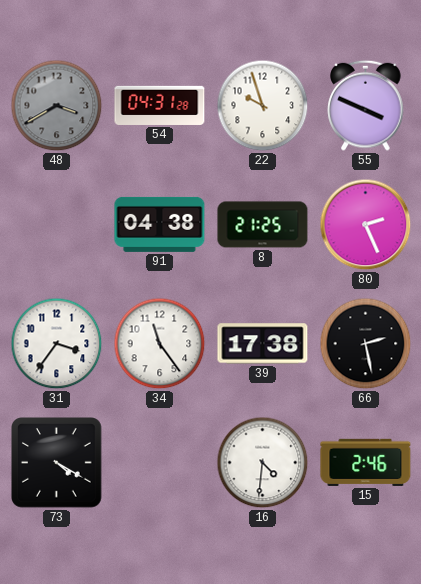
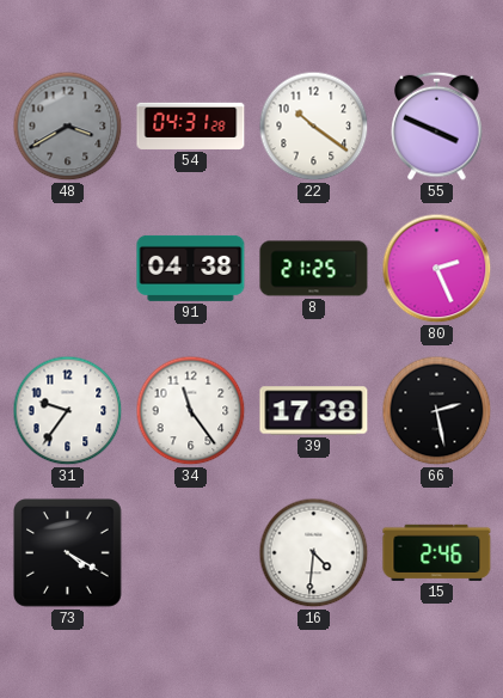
22: 9:57 -> 10:21
31: 3:36 -> 9:36
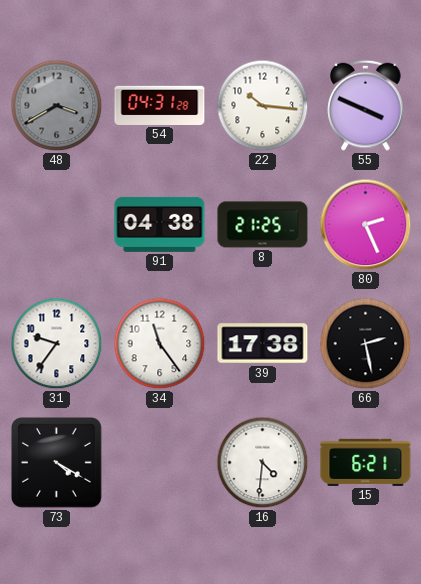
22: 10:21 -> 10:16
15: 2:46 -> 6:21
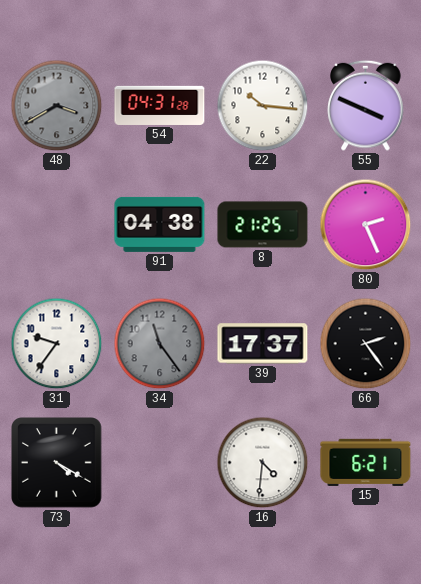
34 dial: white -> grey
39: 17:38 -> 17:37
66: 2:28 -> 2:24
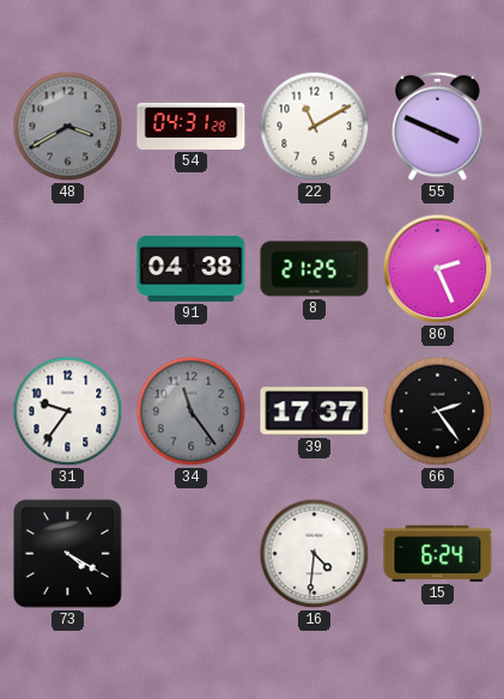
22: 10:16 -> 11:10
15: 6:21 -> 6:24
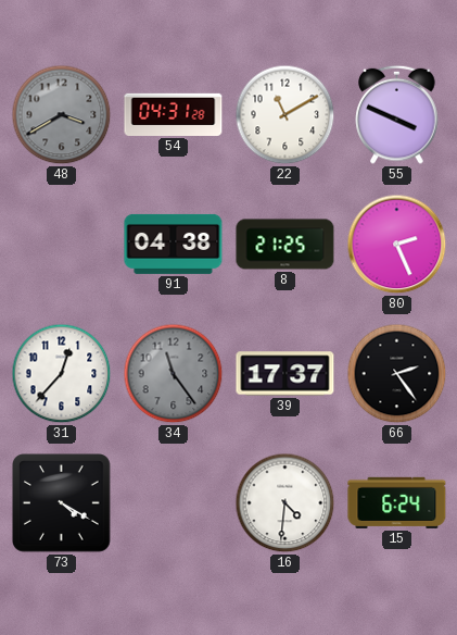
31: 9:36 -> 12:37
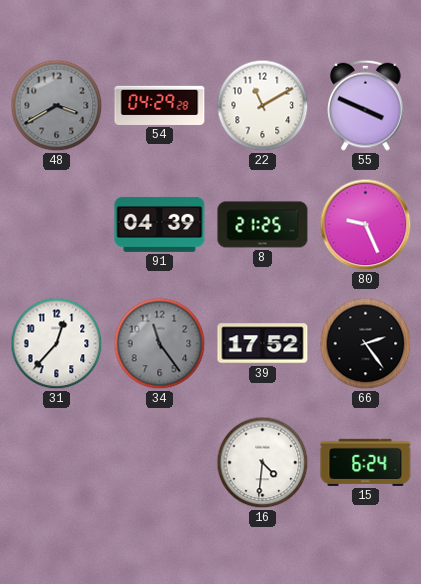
54: 04:31 -> 04:29
91: 04:38 -> 04:39
80: 2:26 -> 9:26
39: 17:37 -> 17:52
73: 4:20 -> none
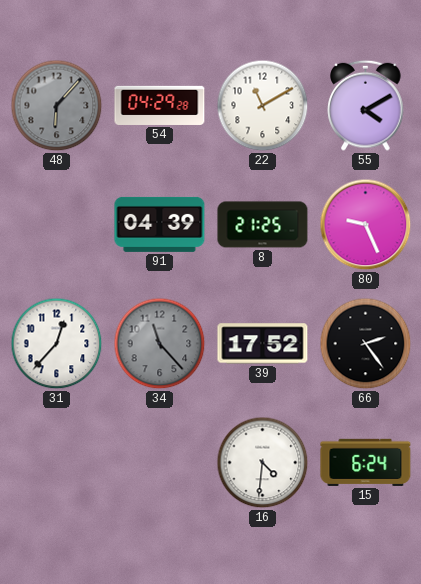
48: 3:40 -> 6:07
55: 3:49 -> 4:10
34: 11:24 -> 11:23
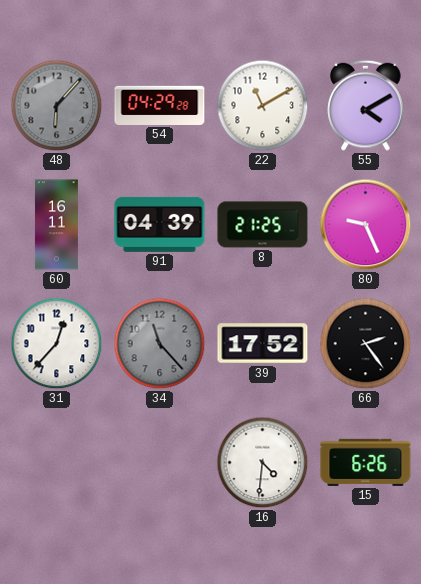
60: none -> 16:11
15: 6:24 -> 6:26
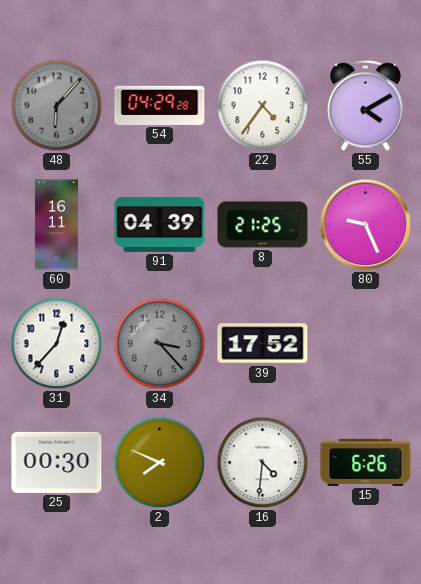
22: 11:10 -> 4:36
34: 11:23 -> 3:23
66: 2:24 -> none
25: none -> 00:30
2: none -> 7:49
